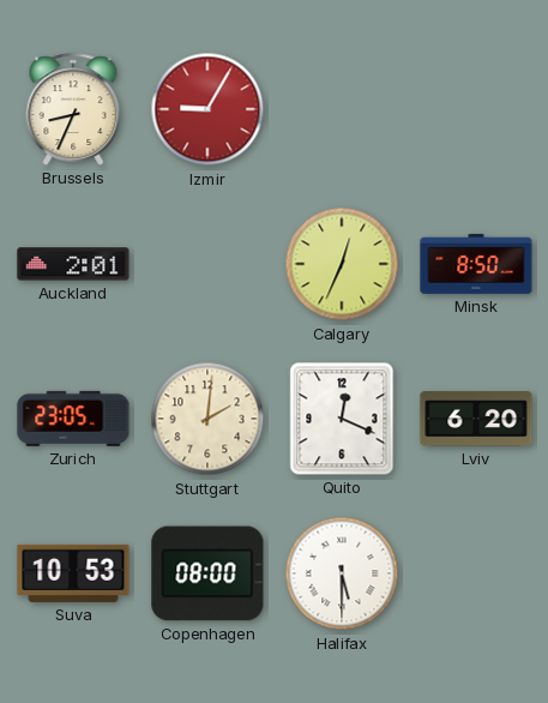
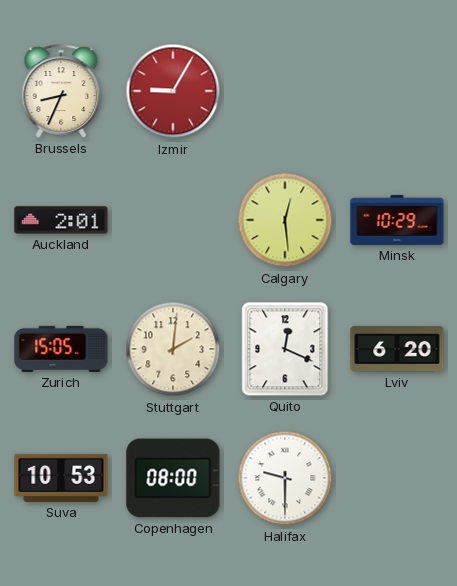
Calgary: 12:34 -> 12:29
Minsk: 8:50 -> 10:29
Zurich: 23:05 -> 15:05
Halifax: 5:30 -> 9:30
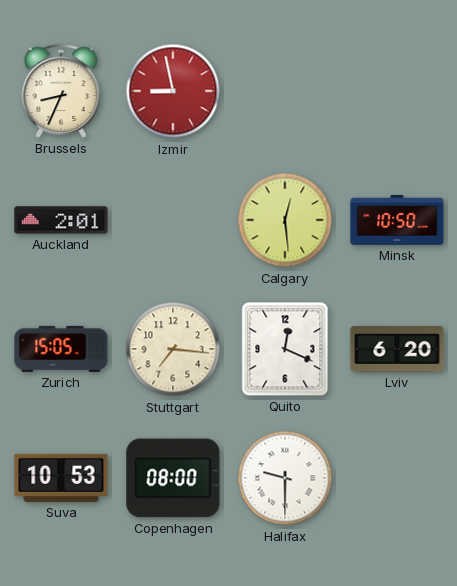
Izmir: 9:05 -> 8:58
Minsk: 10:29 -> 10:50
Stuttgart: 2:01 -> 7:16
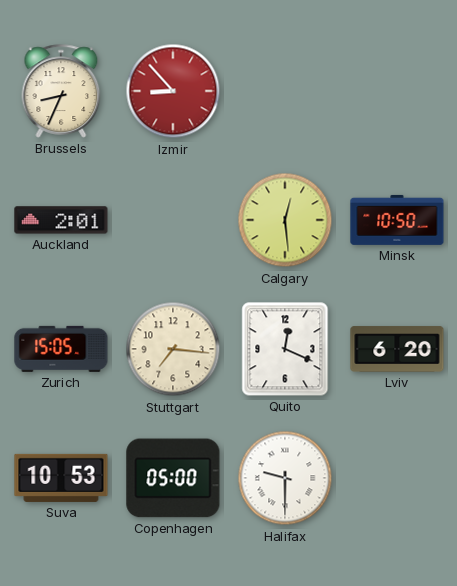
Izmir: 8:58 -> 8:53
Copenhagen: 08:00 -> 05:00
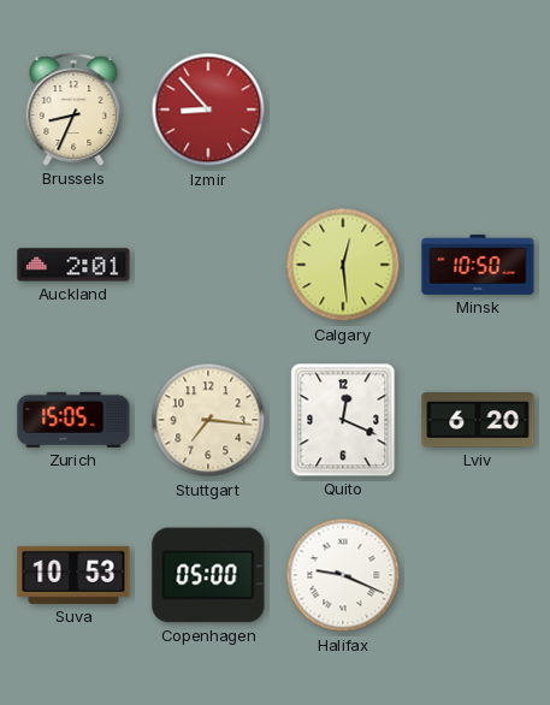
Halifax: 9:30 -> 9:19
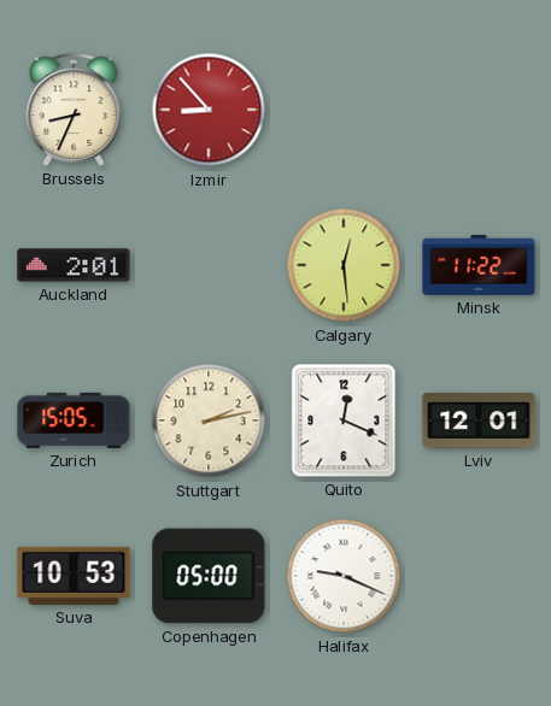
Minsk: 10:50 -> 11:22
Stuttgart: 7:16 -> 2:13
Lviv: 6:20 -> 12:01
